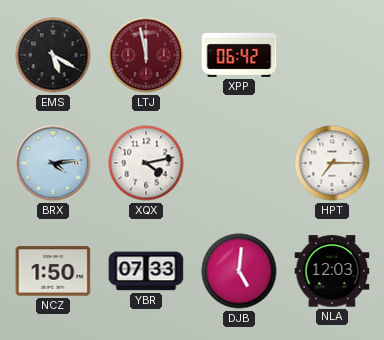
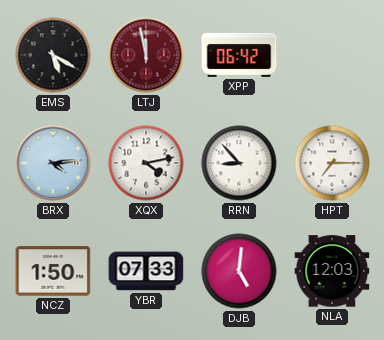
RRN: none -> 8:53
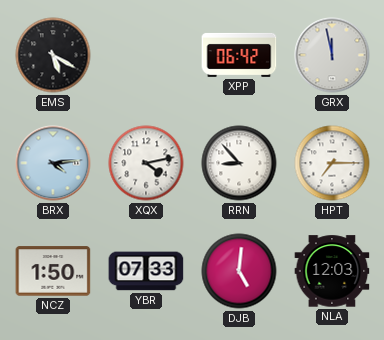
LTJ: 11:58 -> none
GRX: none -> 11:58
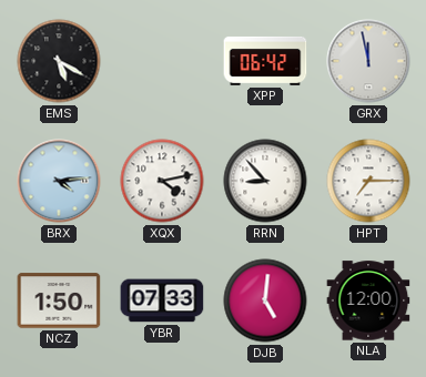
NLA: 12:03 -> 12:00
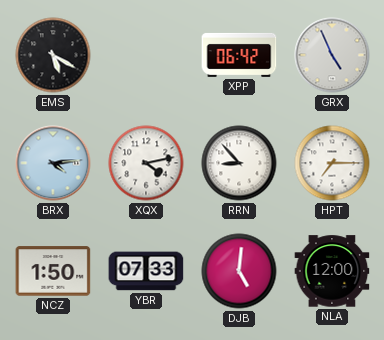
GRX: 11:58 -> 4:56
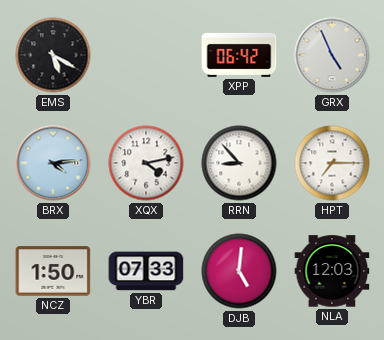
NLA: 12:00 -> 12:03
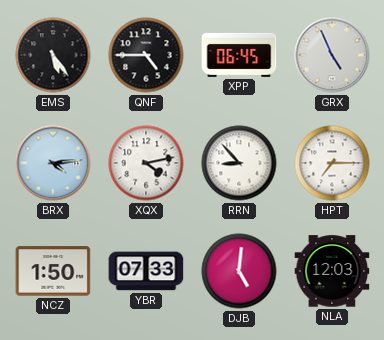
EMS: 5:20 -> 5:24
QNF: none -> 4:45
XPP: 06:42 -> 06:45
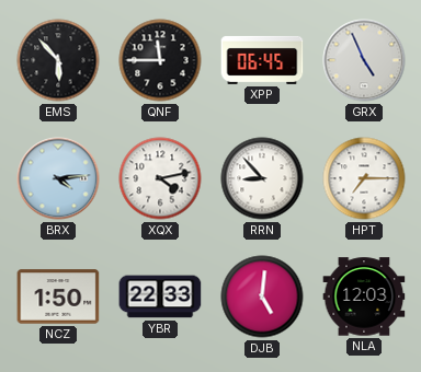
EMS: 5:24 -> 5:53
QNF: 4:45 -> 11:45
YBR: 07:33 -> 22:33
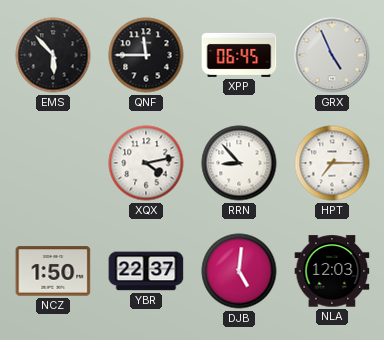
BRX: 4:14 -> none
YBR: 22:33 -> 22:37
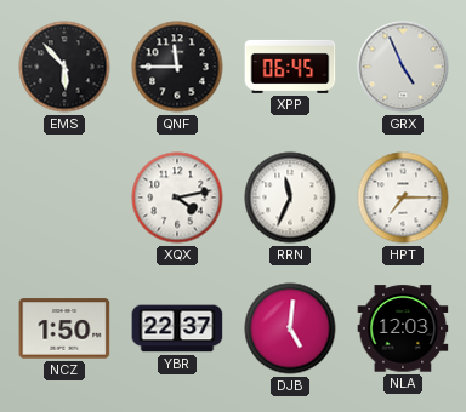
RRN: 8:53 -> 11:34
